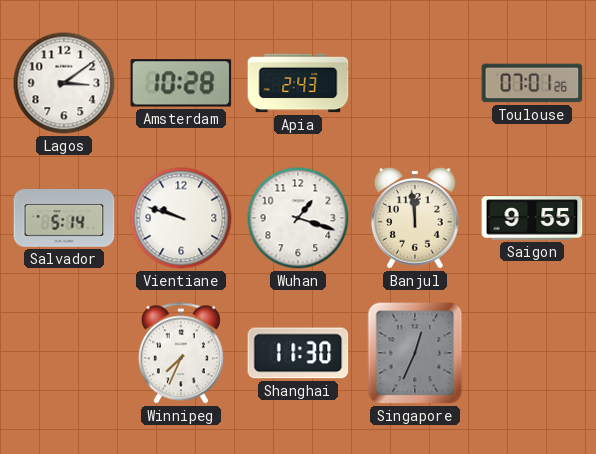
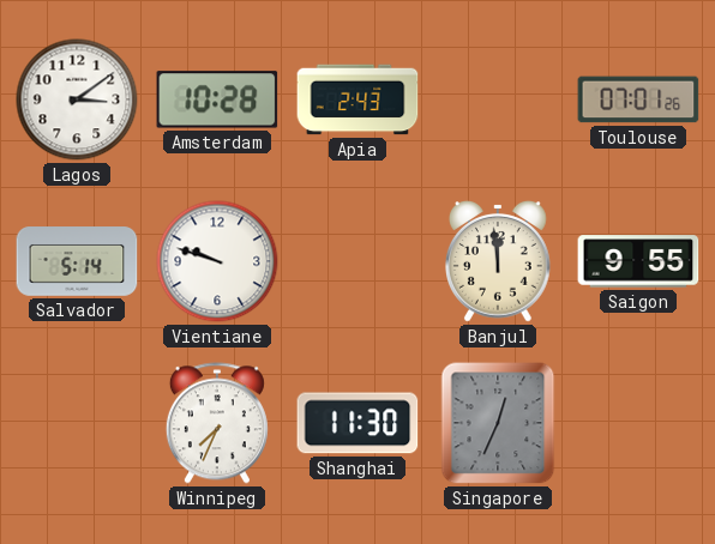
Wuhan: 1:18 -> none
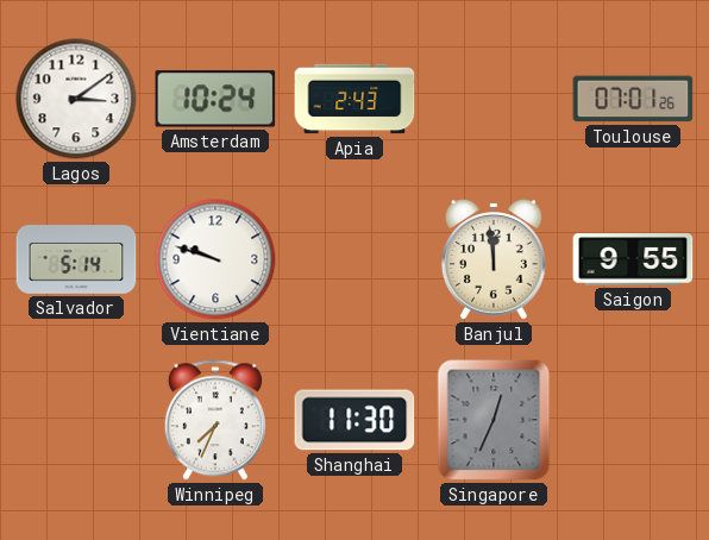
Amsterdam: 10:28 -> 10:24
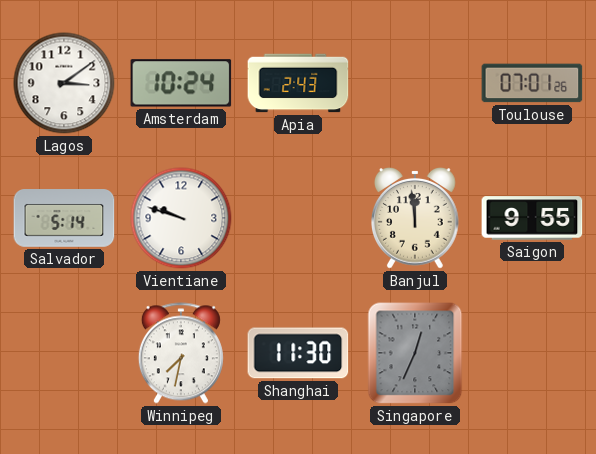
Winnipeg: 7:34 -> 7:32
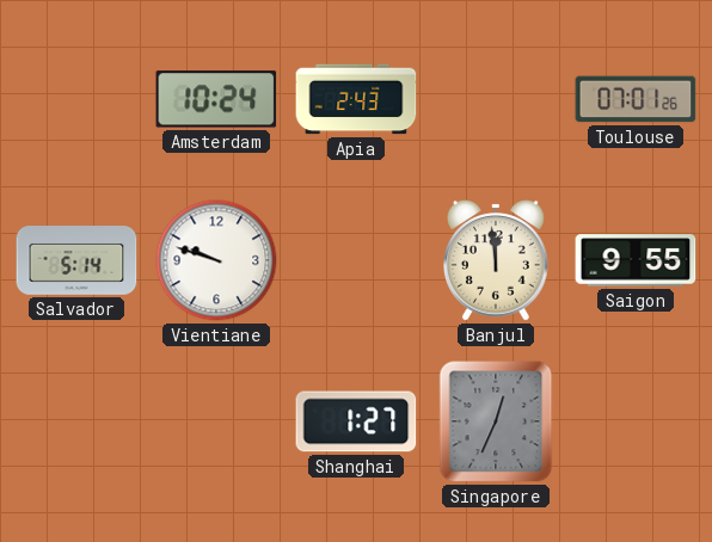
Lagos: 3:09 -> none
Winnipeg: 7:32 -> none
Shanghai: 11:30 -> 1:27
